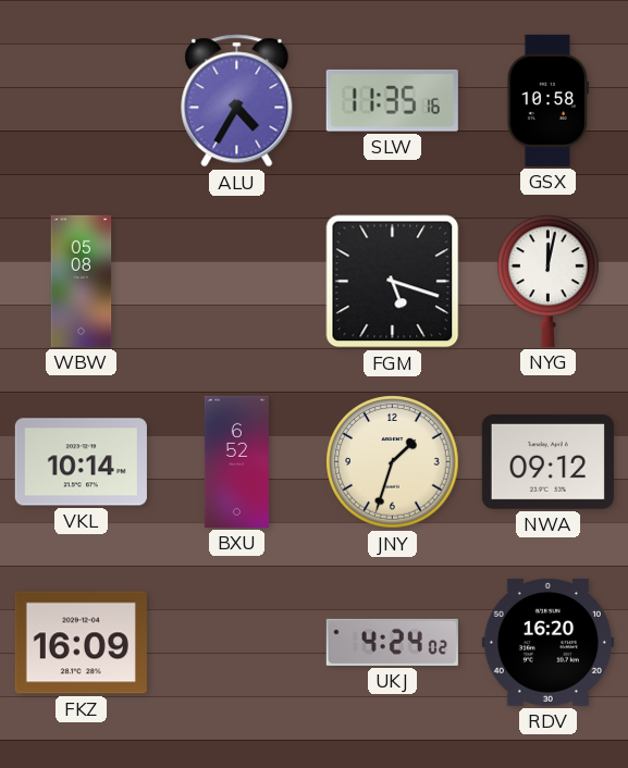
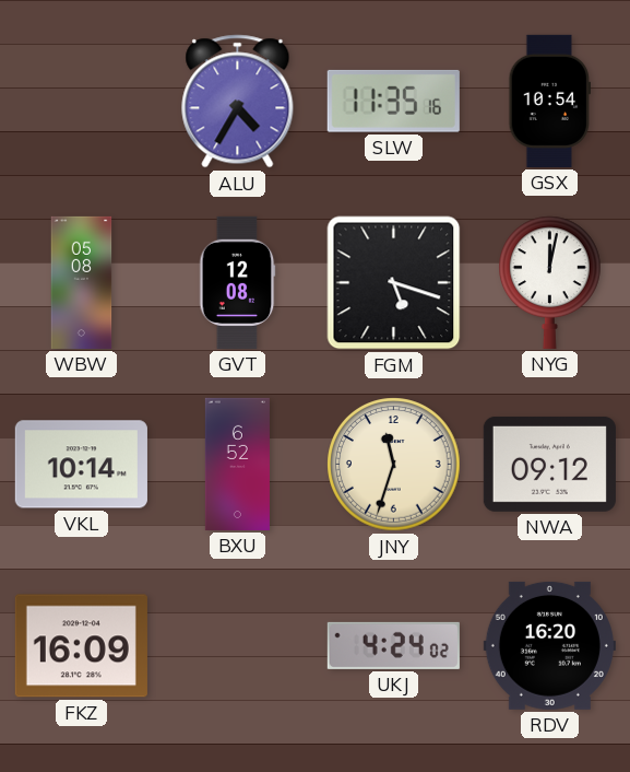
GSX: 10:58 -> 10:54
GVT: none -> 12:08
JNY: 1:33 -> 11:33
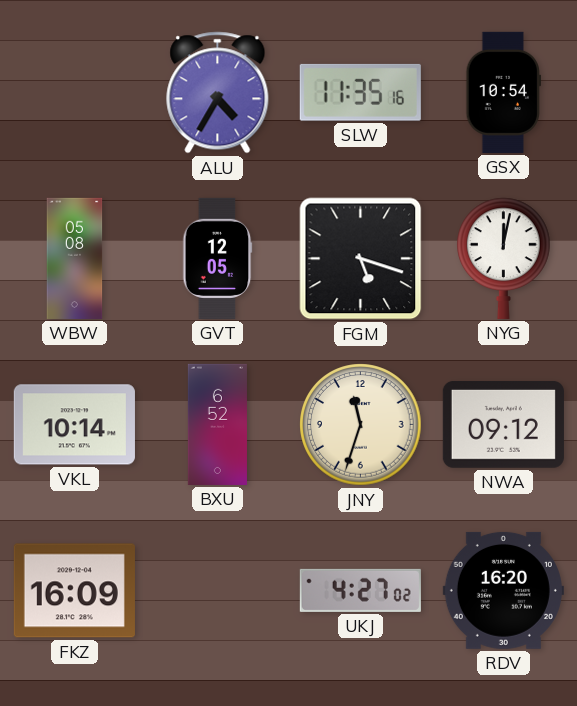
GVT: 12:08 -> 12:05
UKJ: 4:24 -> 4:27
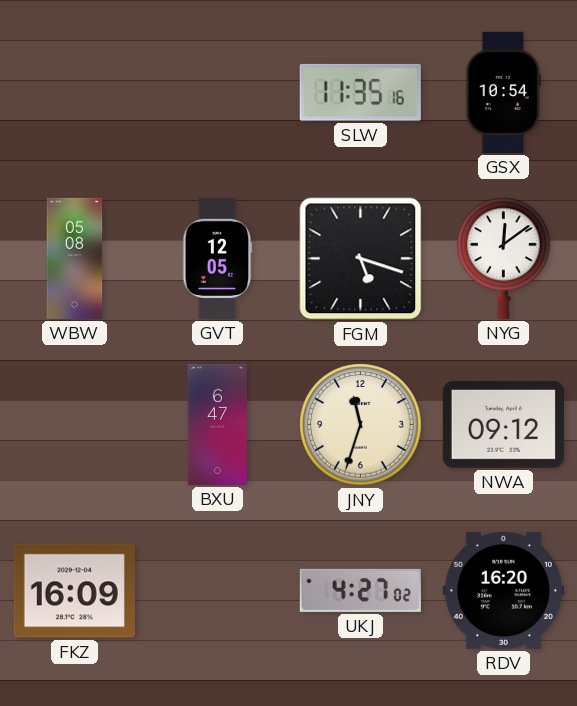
ALU: 4:35 -> none
NYG: 12:02 -> 12:09
VKL: 10:14 -> none
BXU: 6:52 -> 6:47
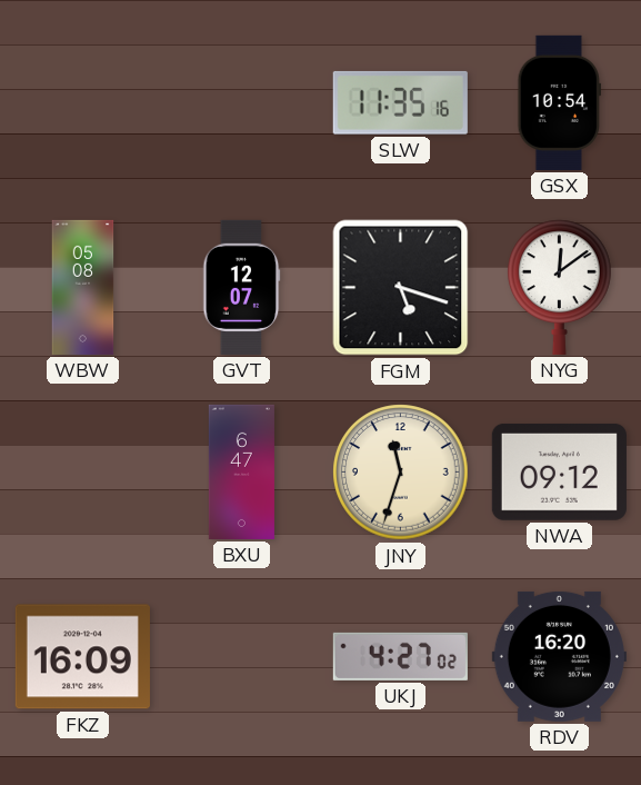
GVT: 12:05 -> 12:07
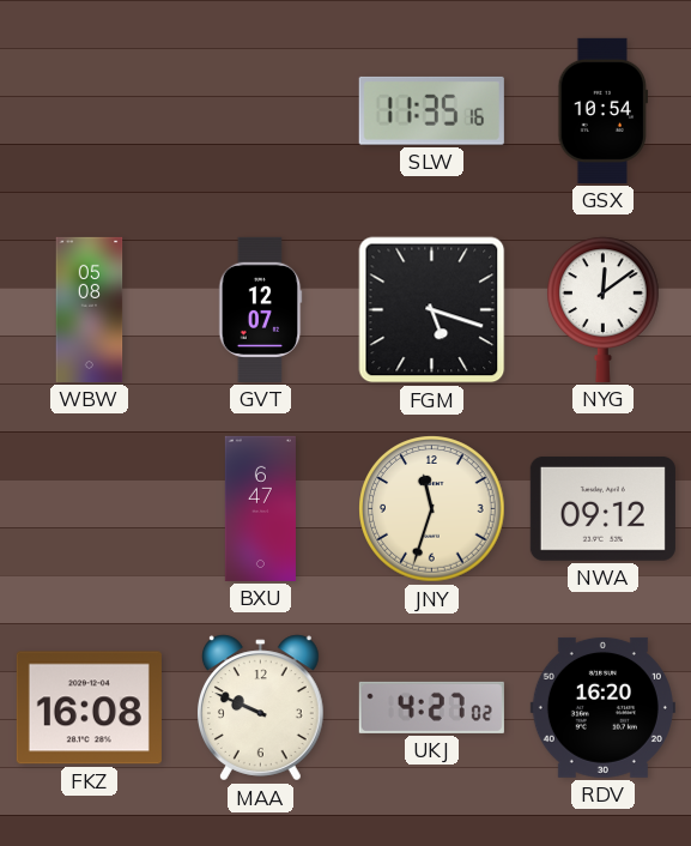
FKZ: 16:09 -> 16:08
MAA: none -> 9:49
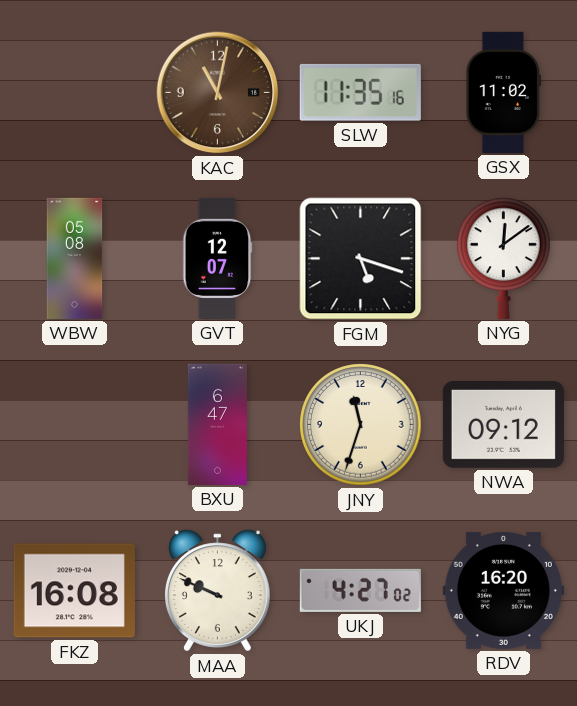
KAC: none -> 11:02
GSX: 10:54 -> 11:02
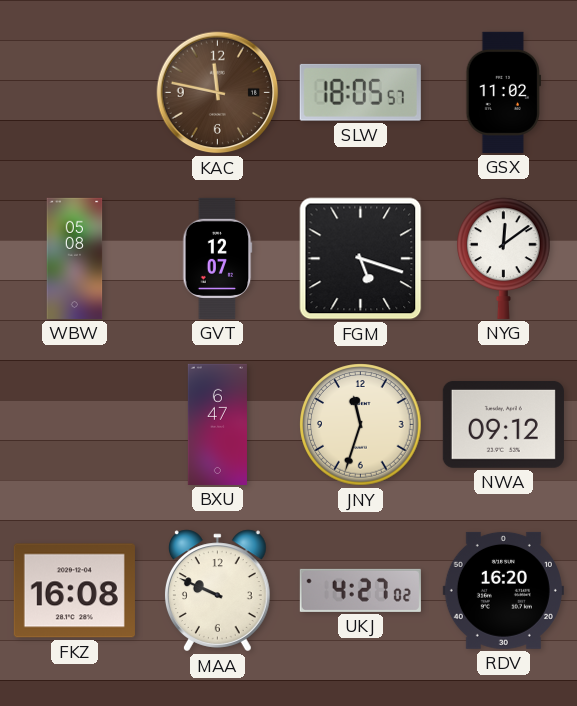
KAC: 11:02 -> 11:47
SLW: 11:35 -> 18:05
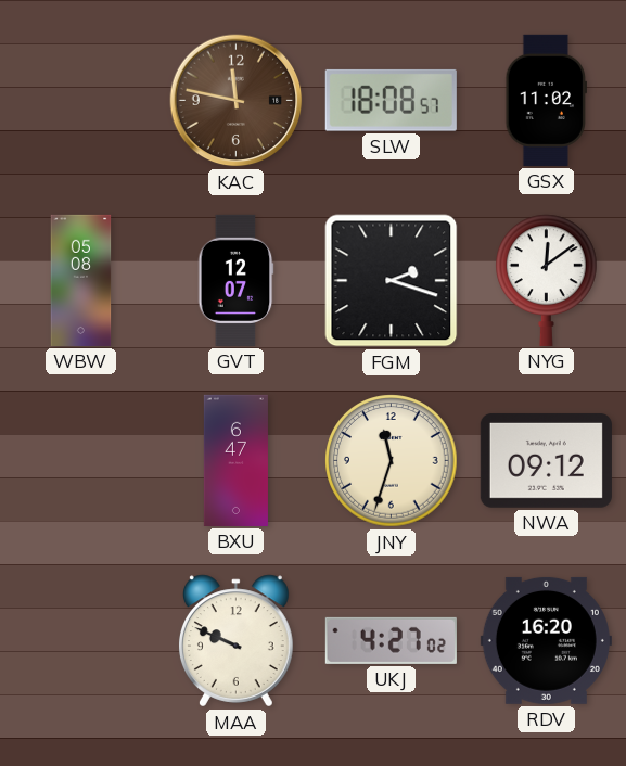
SLW: 18:05 -> 18:08
FGM: 5:18 -> 2:18
FKZ: 16:08 -> none
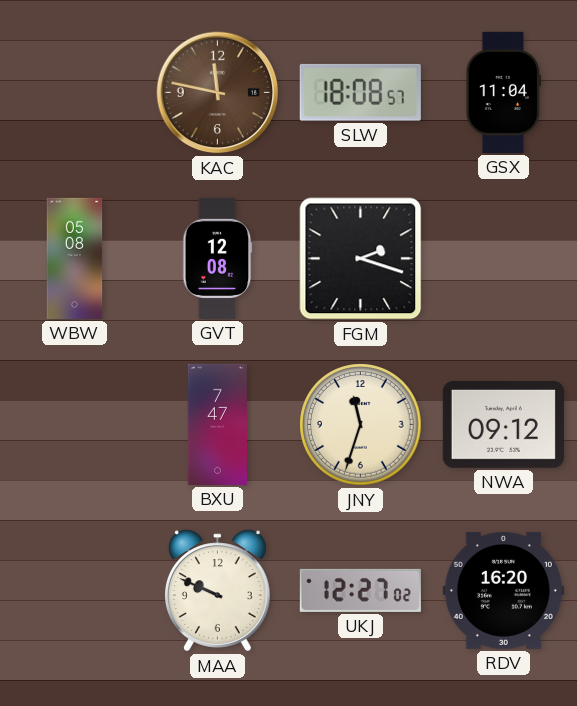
GSX: 11:02 -> 11:04
GVT: 12:07 -> 12:08
NYG: 12:09 -> none
BXU: 6:47 -> 7:47
UKJ: 4:27 -> 12:27
